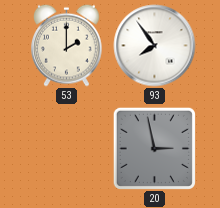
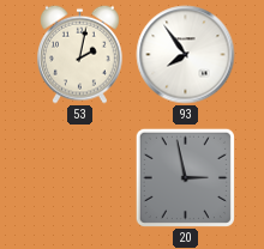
53: 2:00 -> 2:02
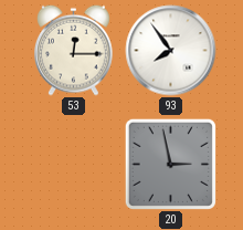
53: 2:02 -> 12:15
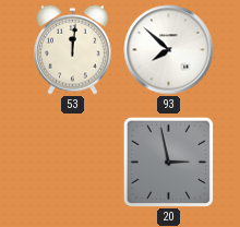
53: 12:15 -> 12:01
93: 7:54 -> 7:52
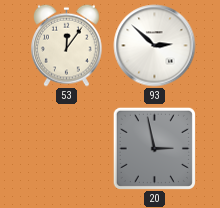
53: 12:01 -> 12:06
93: 7:52 -> 2:52
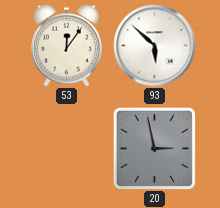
93: 2:52 -> 5:52
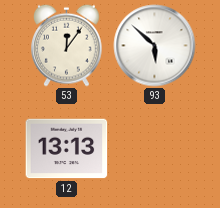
12: none -> 13:13
20: 2:58 -> none
